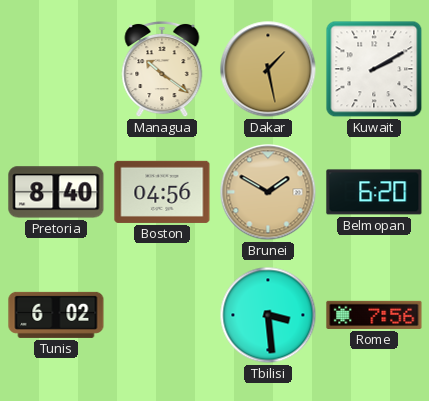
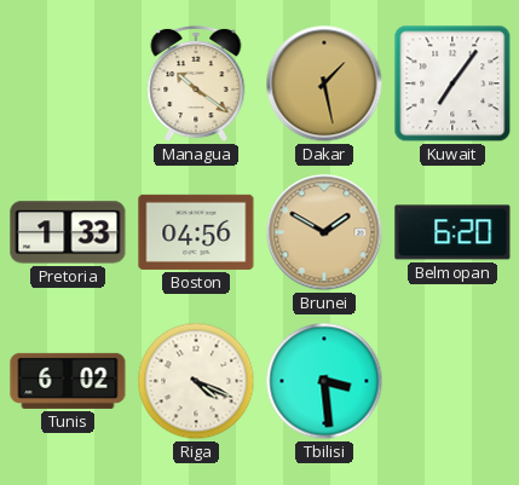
Kuwait: 2:10 -> 7:06
Pretoria: 8:40 -> 1:33
Riga: none -> 4:19
Rome: 7:56 -> none
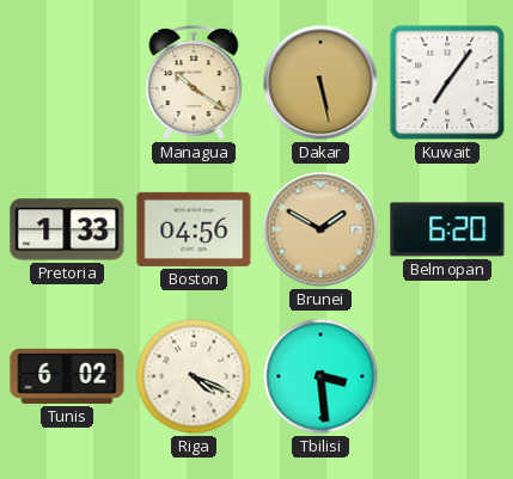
Dakar: 1:28 -> 5:28
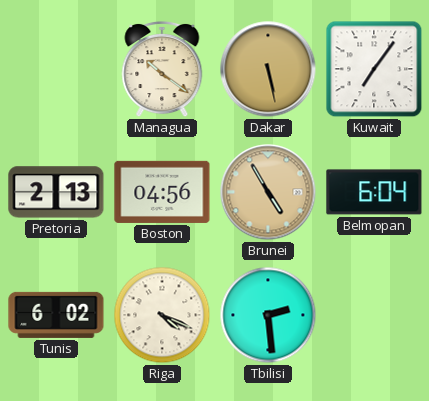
Pretoria: 1:33 -> 2:13
Brunei: 1:50 -> 4:55
Belmopan: 6:20 -> 6:04
Tbilisi: 3:29 -> 2:29
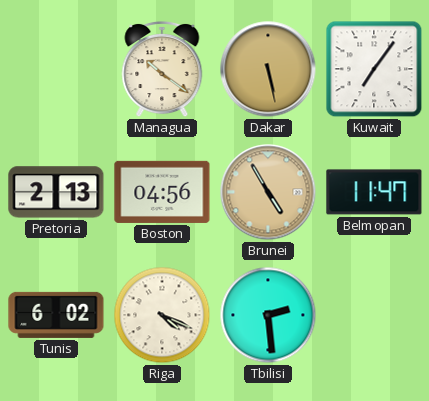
Belmopan: 6:04 -> 11:47
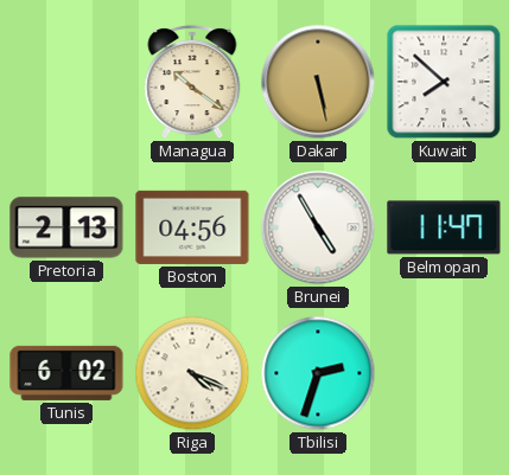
Kuwait: 7:06 -> 7:52
Brunei dial: champagne -> white
Tbilisi: 2:29 -> 2:33
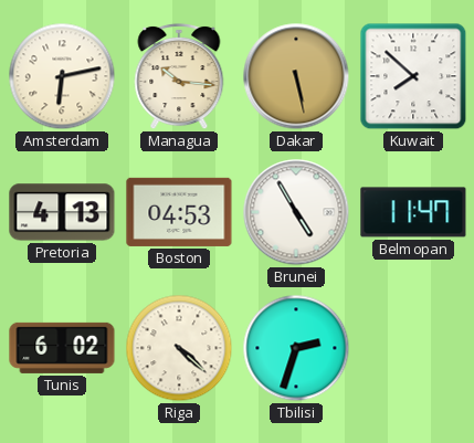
Amsterdam: none -> 6:13
Managua: 10:21 -> 10:16
Pretoria: 2:13 -> 4:13
Boston: 04:56 -> 04:53
Riga: 4:19 -> 4:22
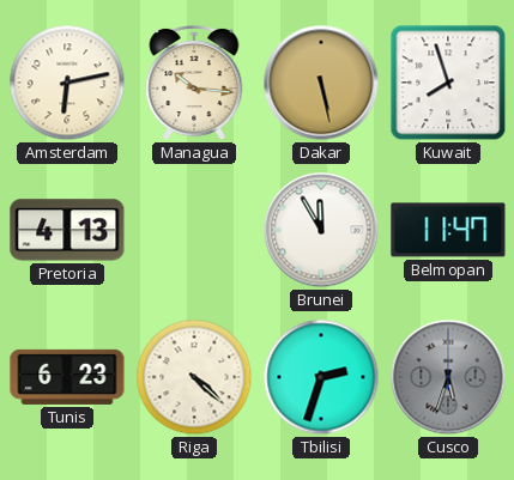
Kuwait: 7:52 -> 7:57
Boston: 04:53 -> none
Brunei: 4:55 -> 11:55
Tunis: 6:02 -> 6:23
Cusco: none -> 5:33
